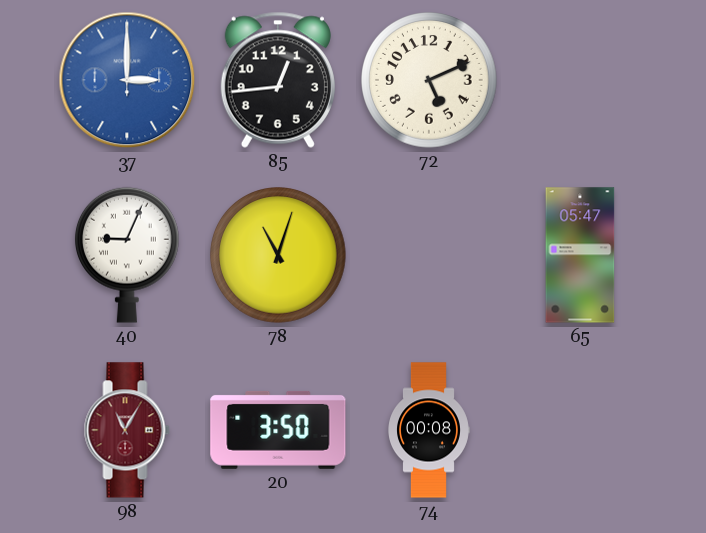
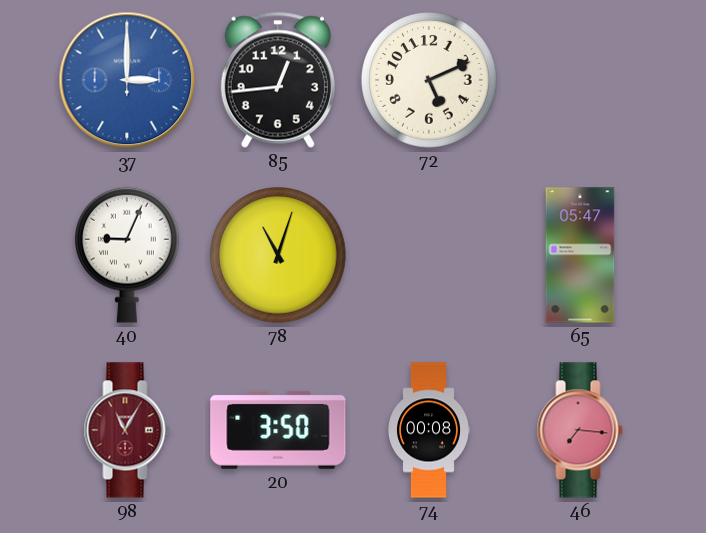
46: none -> 7:16
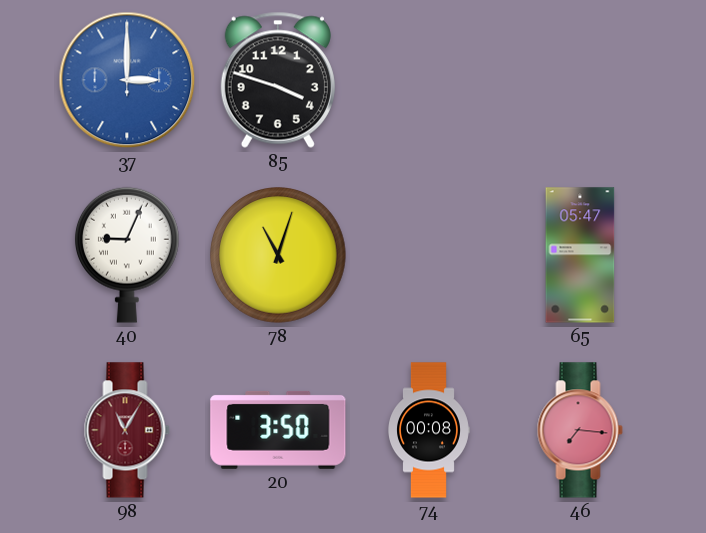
85: 12:44 -> 3:48
72: 5:11 -> none
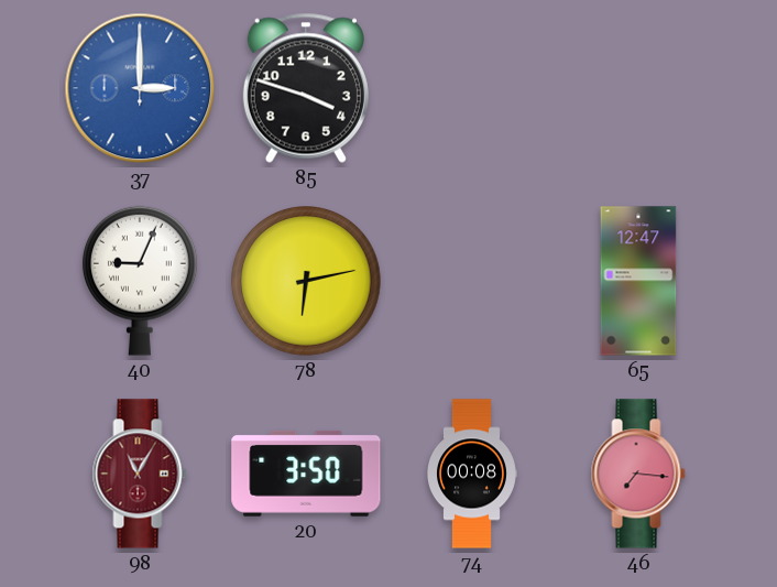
78: 11:03 -> 6:13
65: 05:47 -> 12:47
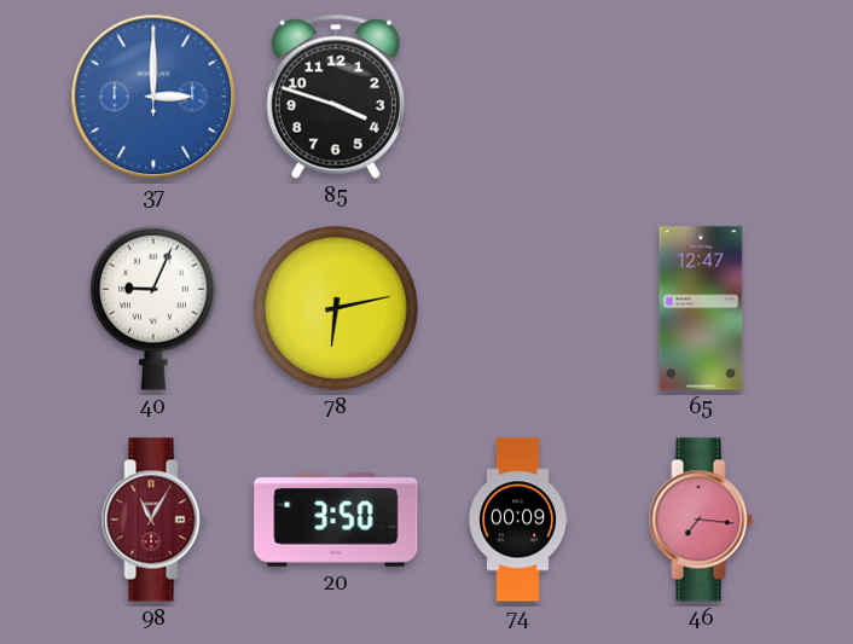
74: 00:08 -> 00:09
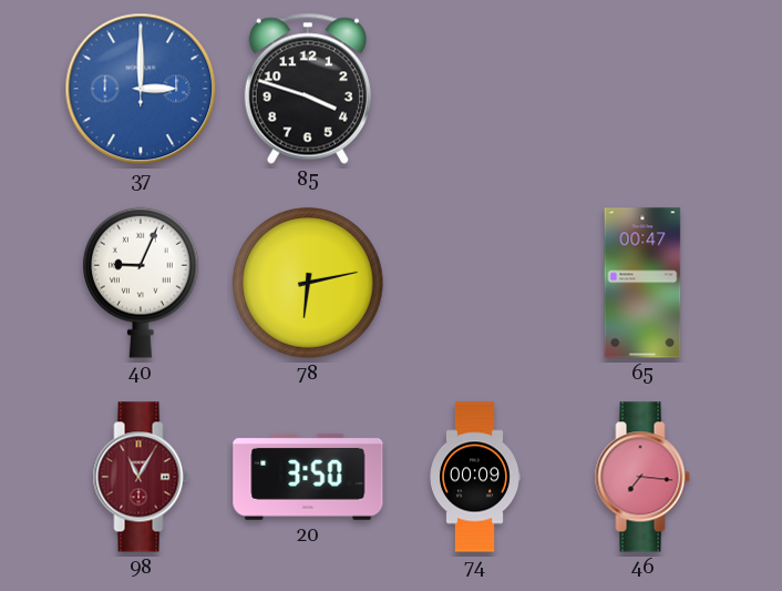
65: 12:47 -> 00:47
